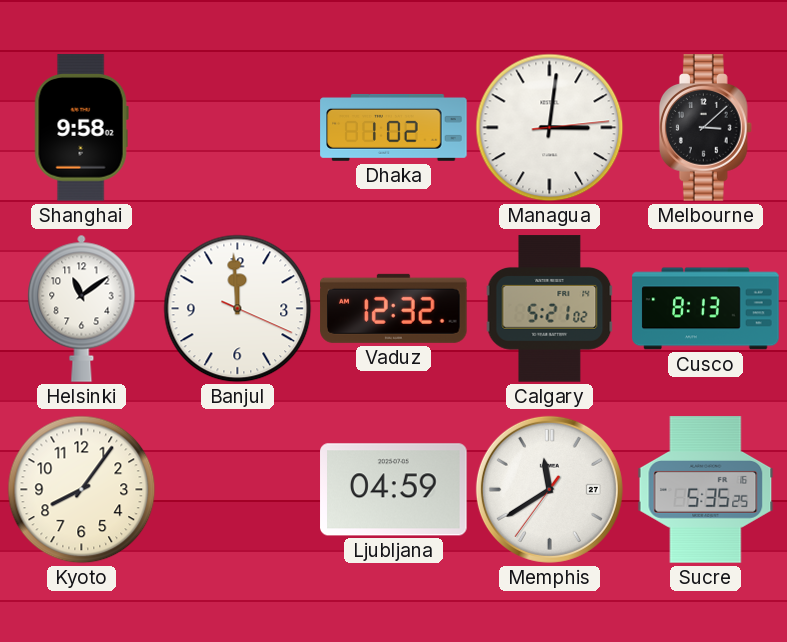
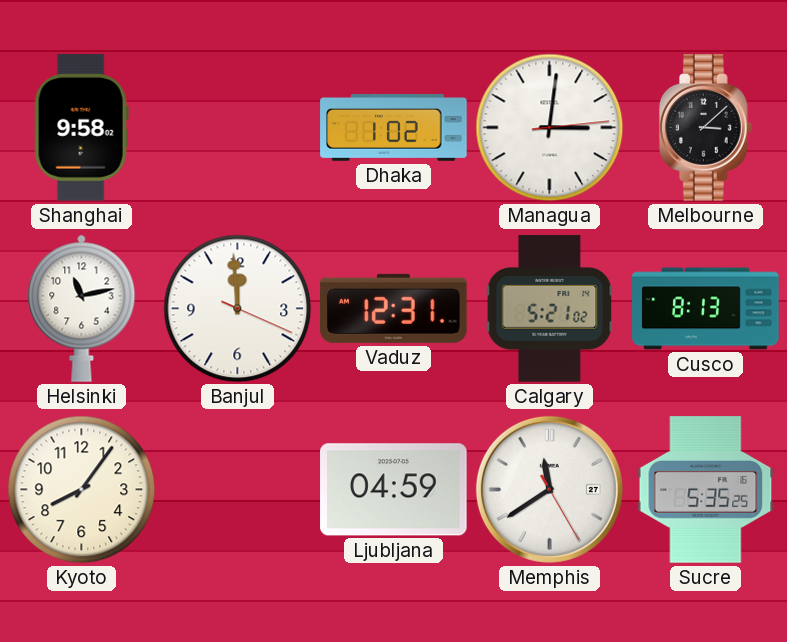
Helsinki: 11:09 -> 11:13
Vaduz: 12:32 -> 12:31
Memphis: 11:39:36 -> 11:39:25
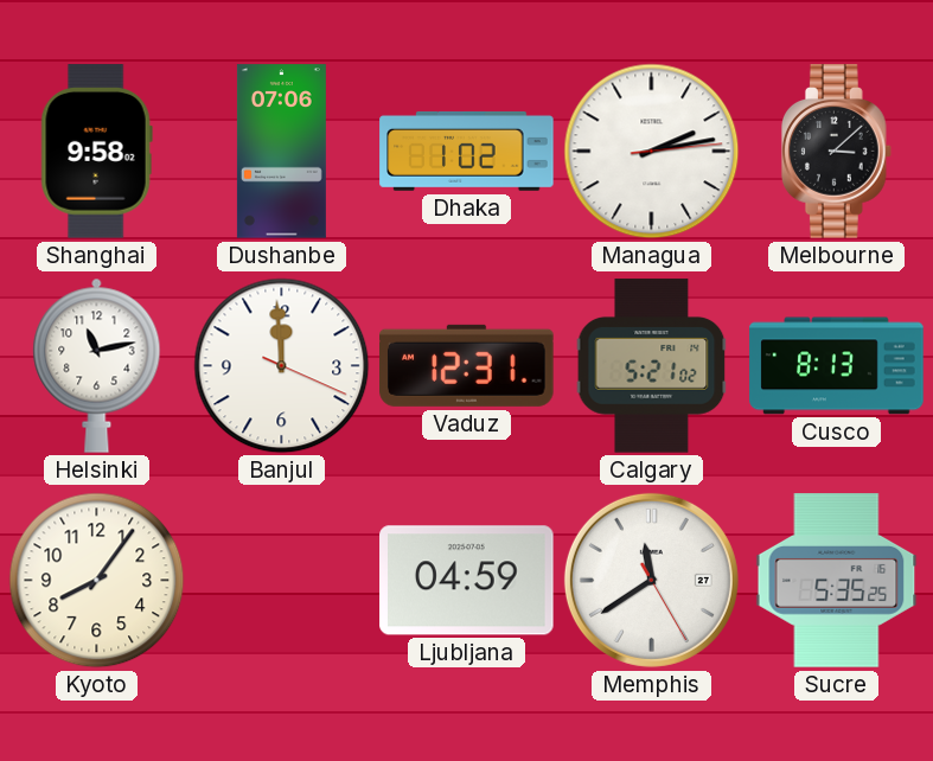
Dushanbe: none -> 07:06
Managua: 3:01 -> 2:13
